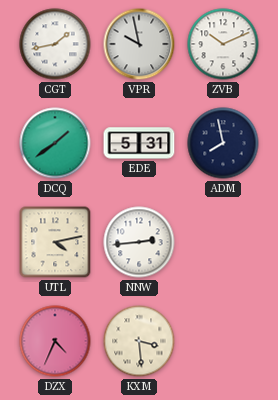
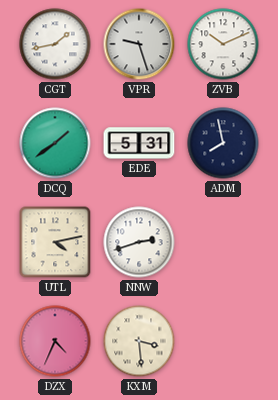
VPR: 9:58 -> 9:27
NNW: 2:44 -> 2:42
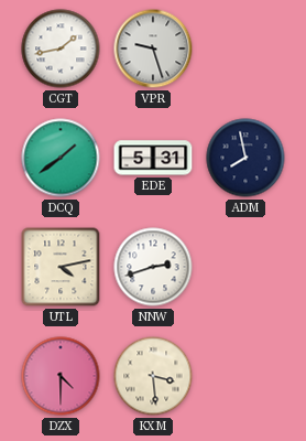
ZVB: 10:11 -> none
DZX: 4:34 -> 4:30
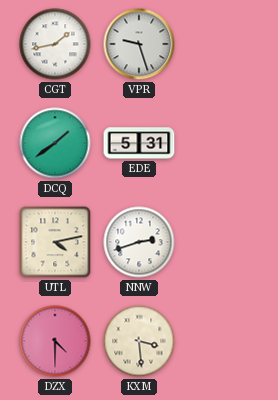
ADM: 7:58 -> none
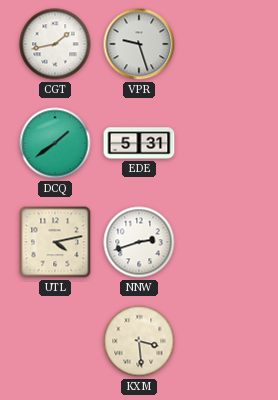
DZX: 4:30 -> none
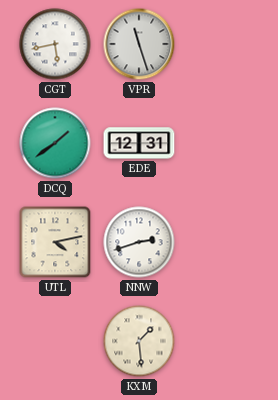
CGT: 1:43 -> 5:43
VPR: 9:27 -> 11:27
EDE: 5:31 -> 12:31
KXM: 3:29 -> 1:29
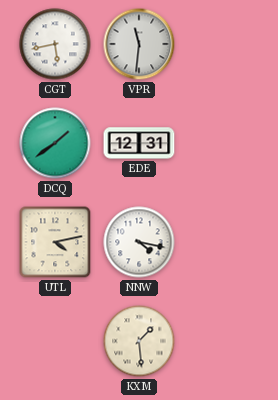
VPR: 11:27 -> 11:31
NNW: 2:42 -> 4:17
